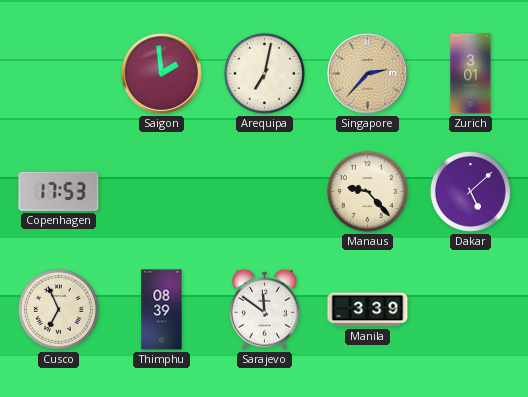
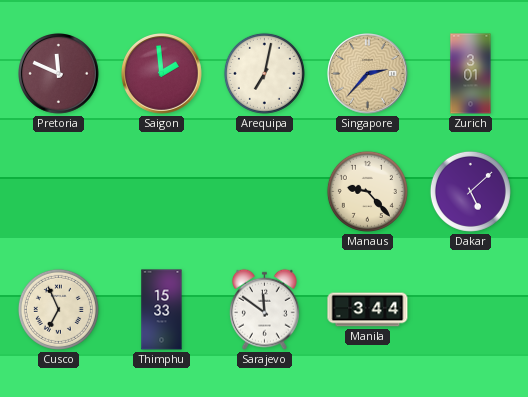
Pretoria: none -> 11:49
Copenhagen: 17:53 -> none
Thimphu: 08:39 -> 15:33
Manila: 3:39 -> 3:44
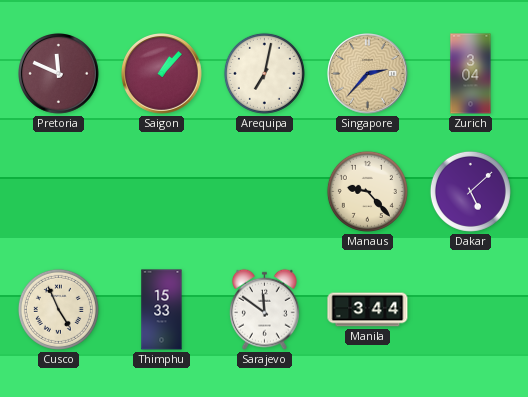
Saigon: 1:59 -> 1:07
Zurich: 3:01 -> 3:04
Cusco: 6:56 -> 4:56
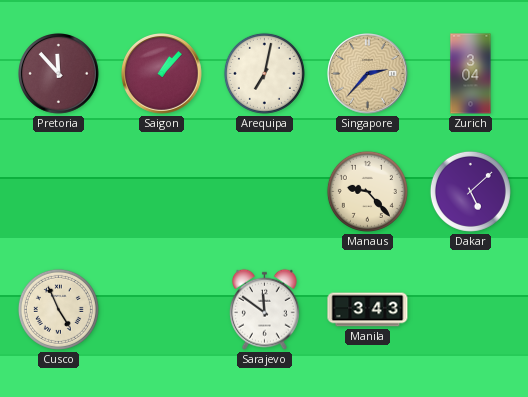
Pretoria: 11:49 -> 11:53
Thimphu: 15:33 -> none
Manila: 3:44 -> 3:43
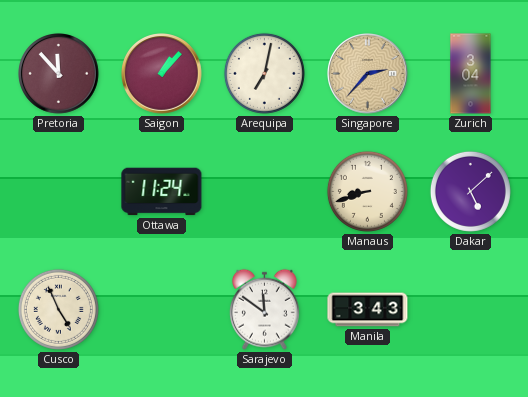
Ottawa: none -> 11:24
Manaus: 9:23 -> 8:42
